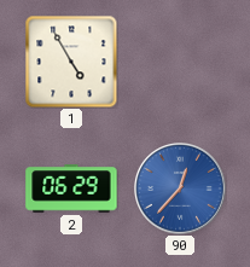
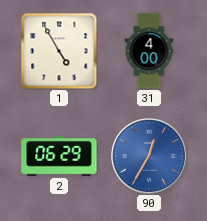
31: none -> 4:00
90: 12:37 -> 12:35
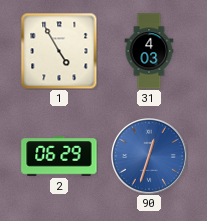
31: 4:00 -> 4:03
90: 12:35 -> 12:33
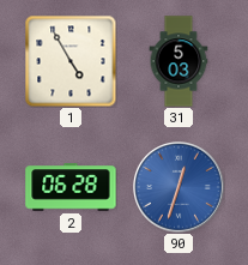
31: 4:03 -> 5:03
2: 06:29 -> 06:28
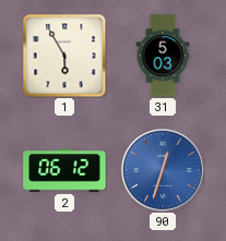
1: 4:55 -> 5:55
2: 06:28 -> 06:12
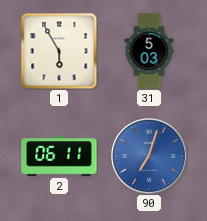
2: 06:12 -> 06:11
90: 12:33 -> 7:03
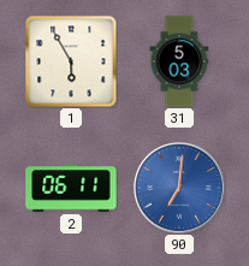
90: 7:03 -> 7:01
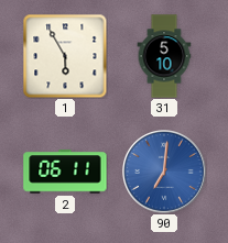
31: 5:03 -> 5:10
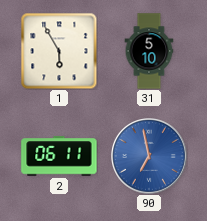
90: 7:01 -> 6:58
